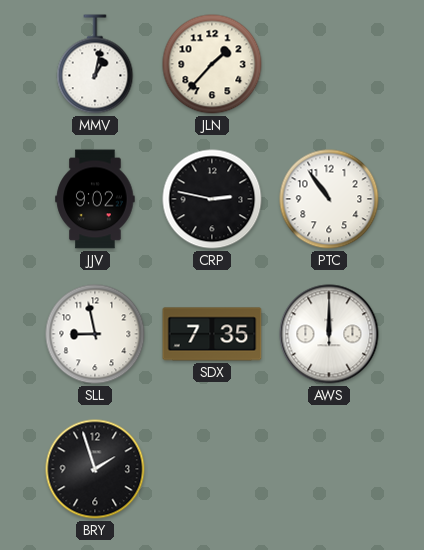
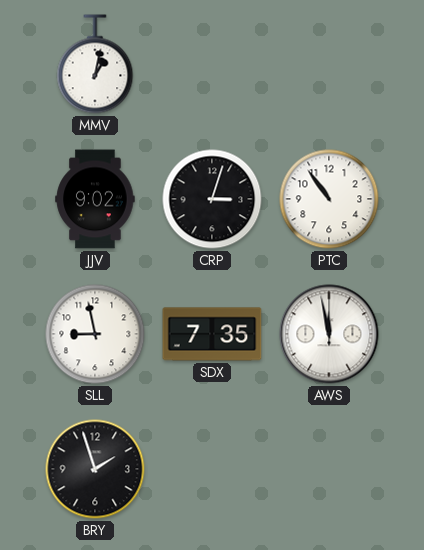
JLN: 1:37 -> none
CRP: 2:47 -> 3:03
AWS: 12:00 -> 11:58
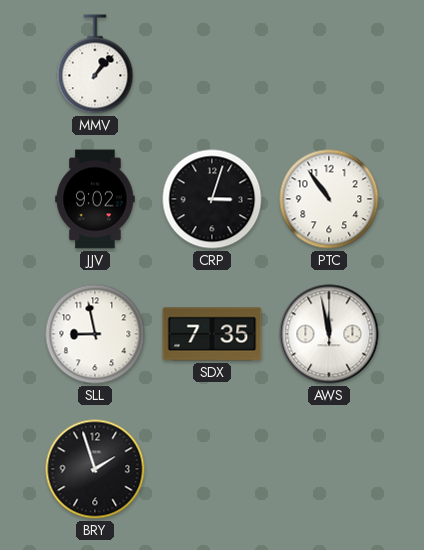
MMV: 1:02 -> 1:07
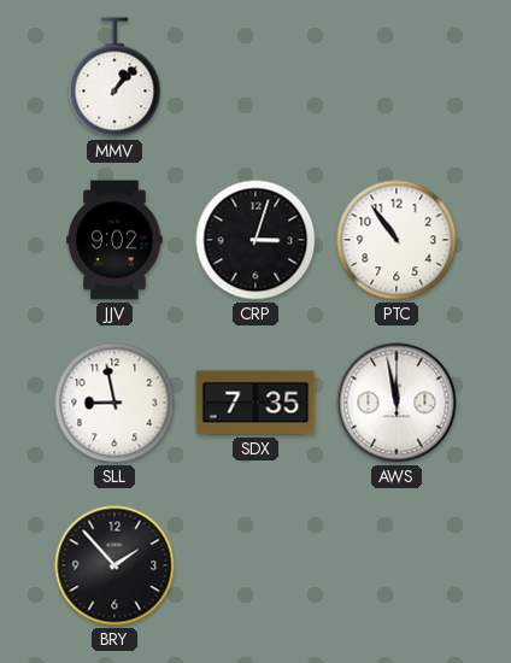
BRY: 1:57 -> 1:53
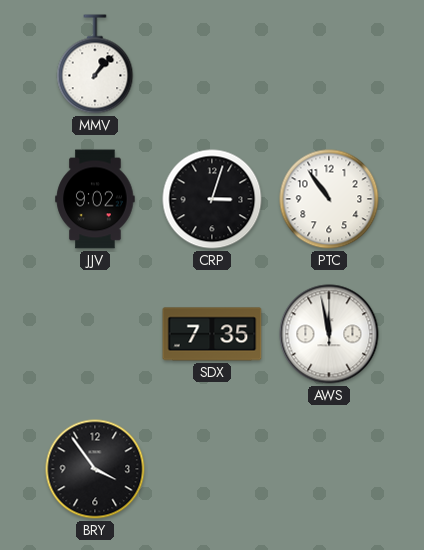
SLL: 8:58 -> none
BRY: 1:53 -> 3:54
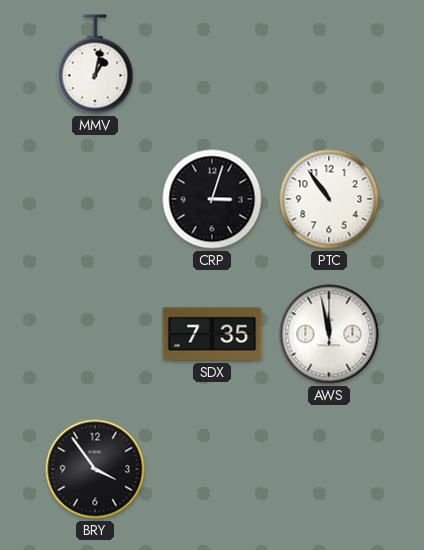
MMV: 1:07 -> 1:02
JJV: 9:02 -> none
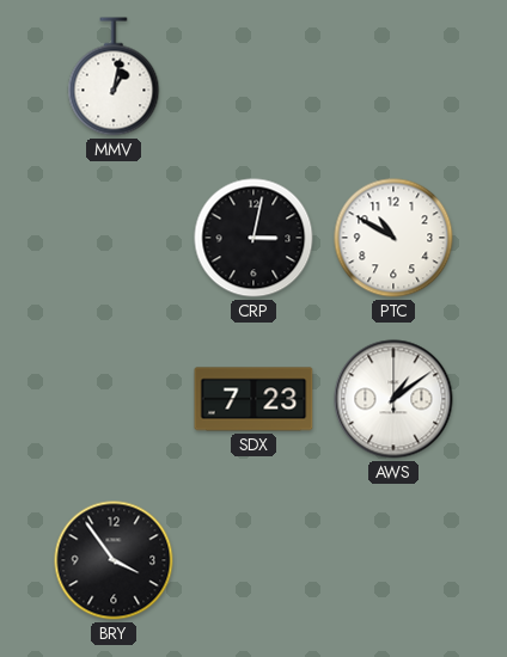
CRP: 3:03 -> 3:02
PTC: 10:54 -> 10:50
SDX: 7:35 -> 7:23
AWS: 11:58 -> 1:09
